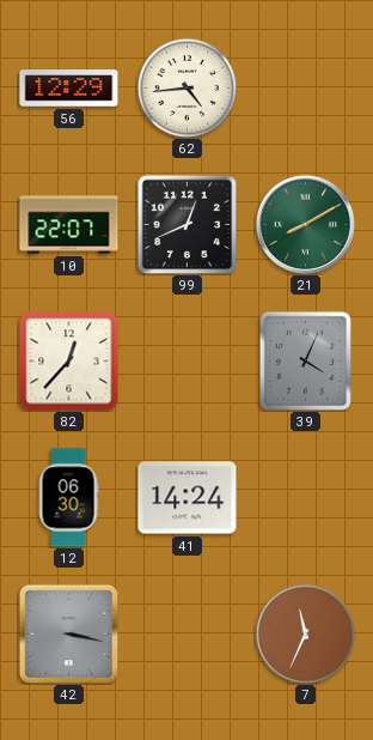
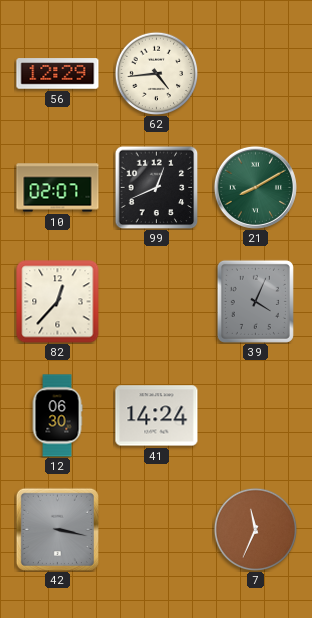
10: 22:07 -> 02:07
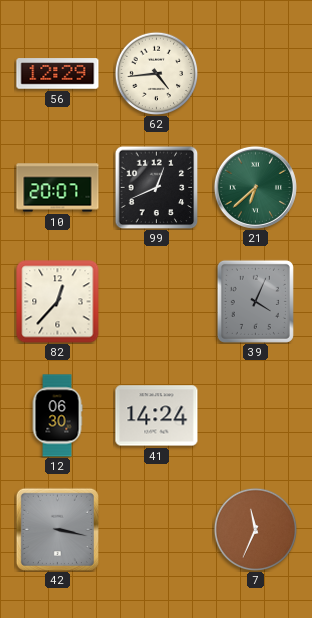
10: 02:07 -> 20:07
21: 8:10 -> 6:38
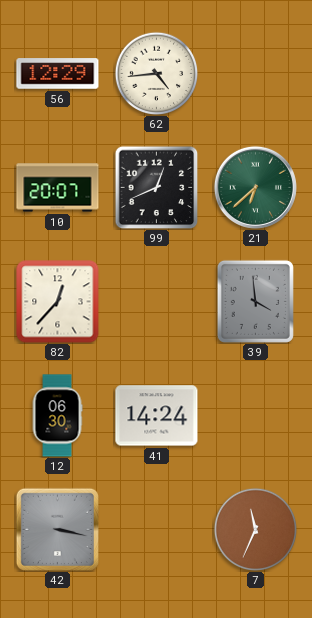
39: 4:04 -> 3:59
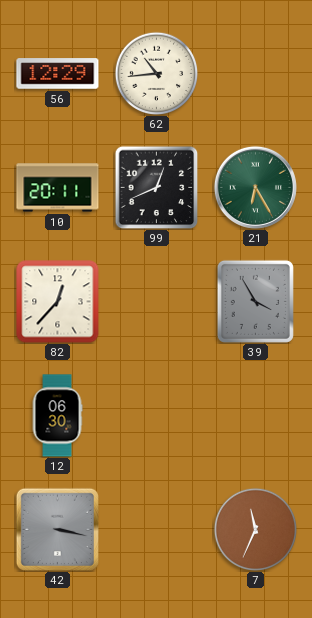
62: 4:44 -> 10:44
10: 20:07 -> 20:11
21: 6:38 -> 6:25
39: 3:59 -> 3:55
41: 14:24 -> none
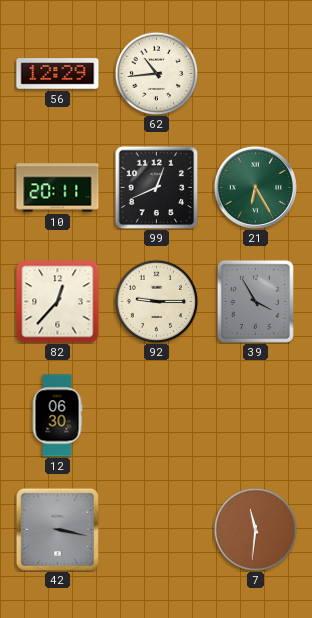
92: none -> 9:15
7: 11:34 -> 11:31
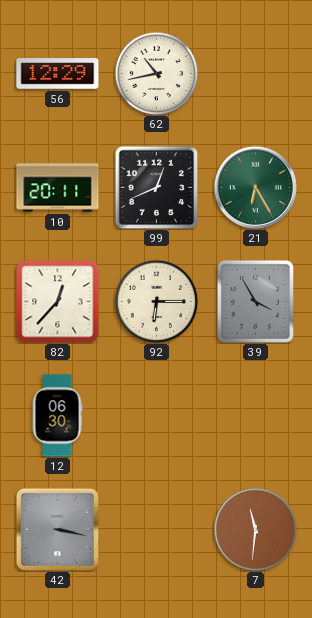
62: 10:44 -> 10:43
92: 9:15 -> 6:15
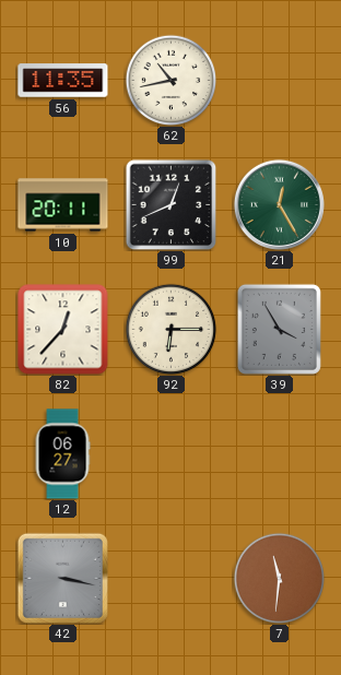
56: 12:29 -> 11:35
21: 6:25 -> 12:25
12: 06:30 -> 06:27
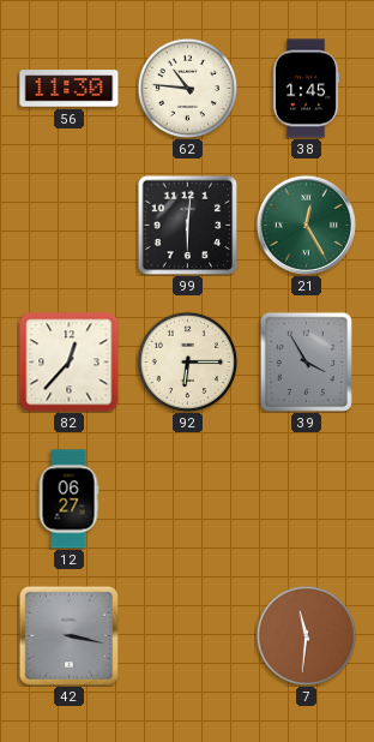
56: 11:35 -> 11:30
62: 10:43 -> 10:46
38: none -> 1:45
10: 20:11 -> none
99: 12:41 -> 6:01
